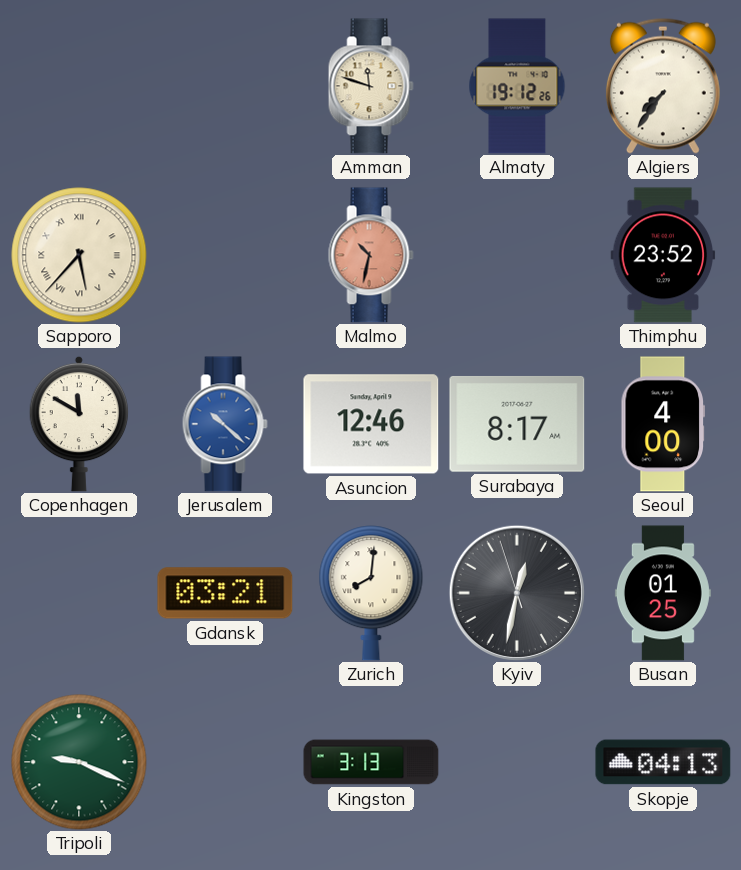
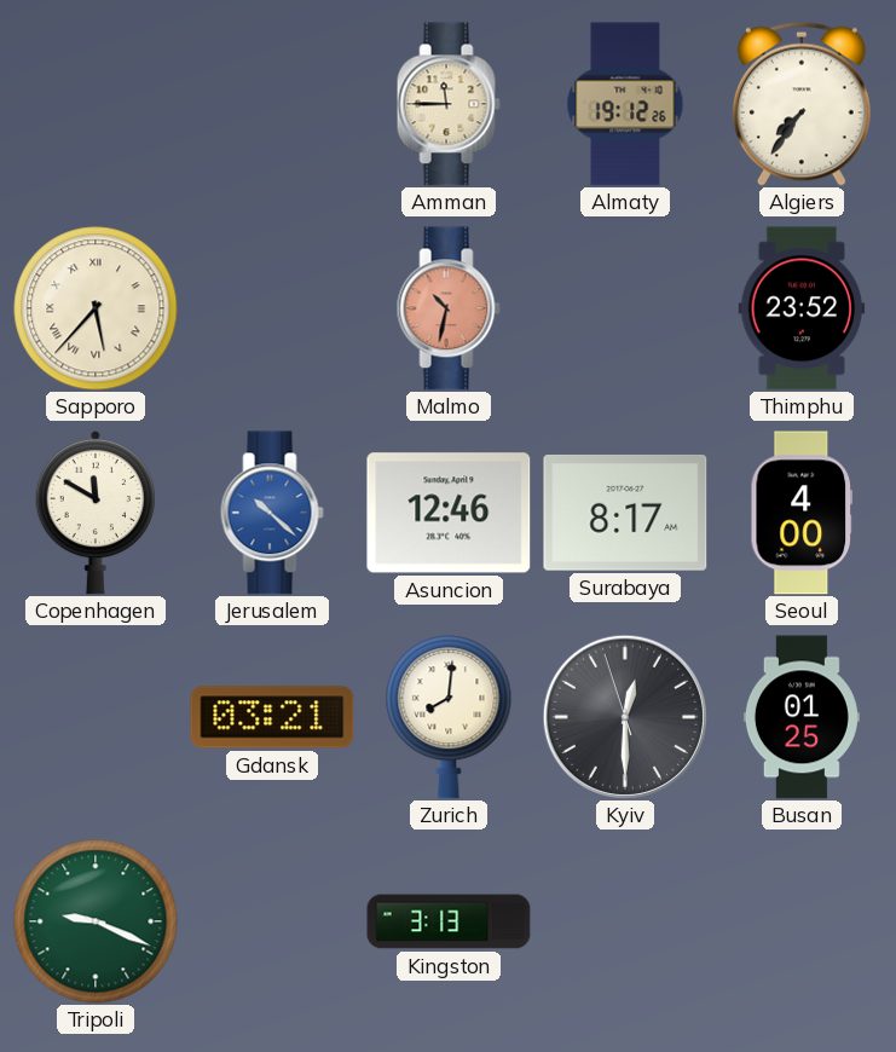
Amman: 11:48 -> 11:45
Kyiv: 12:31 -> 12:29
Skopje: 04:13 -> none
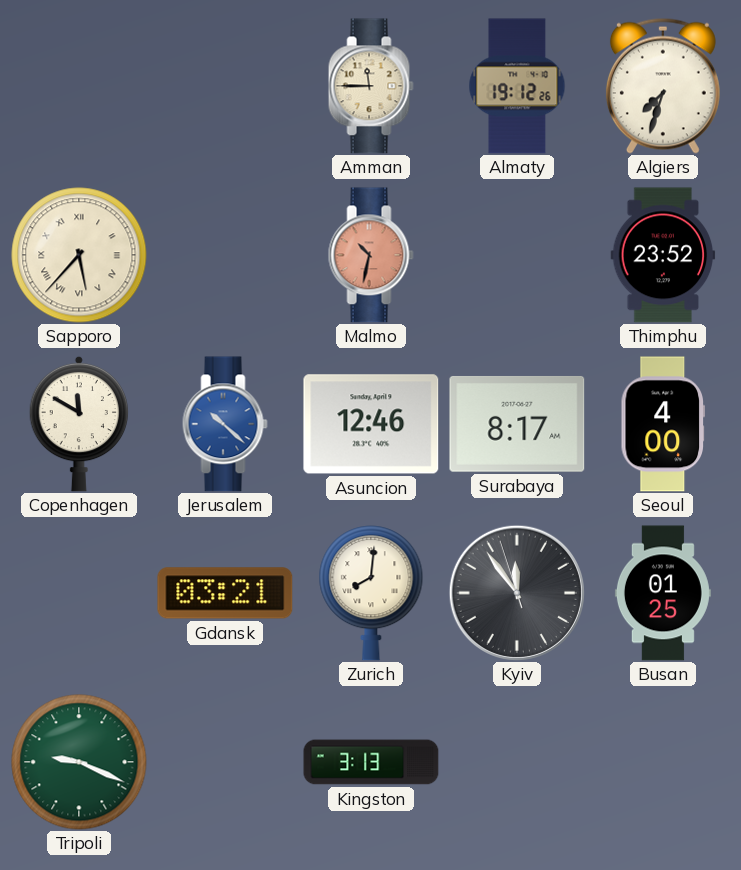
Algiers: 7:36 -> 7:33
Kyiv: 12:29 -> 11:53
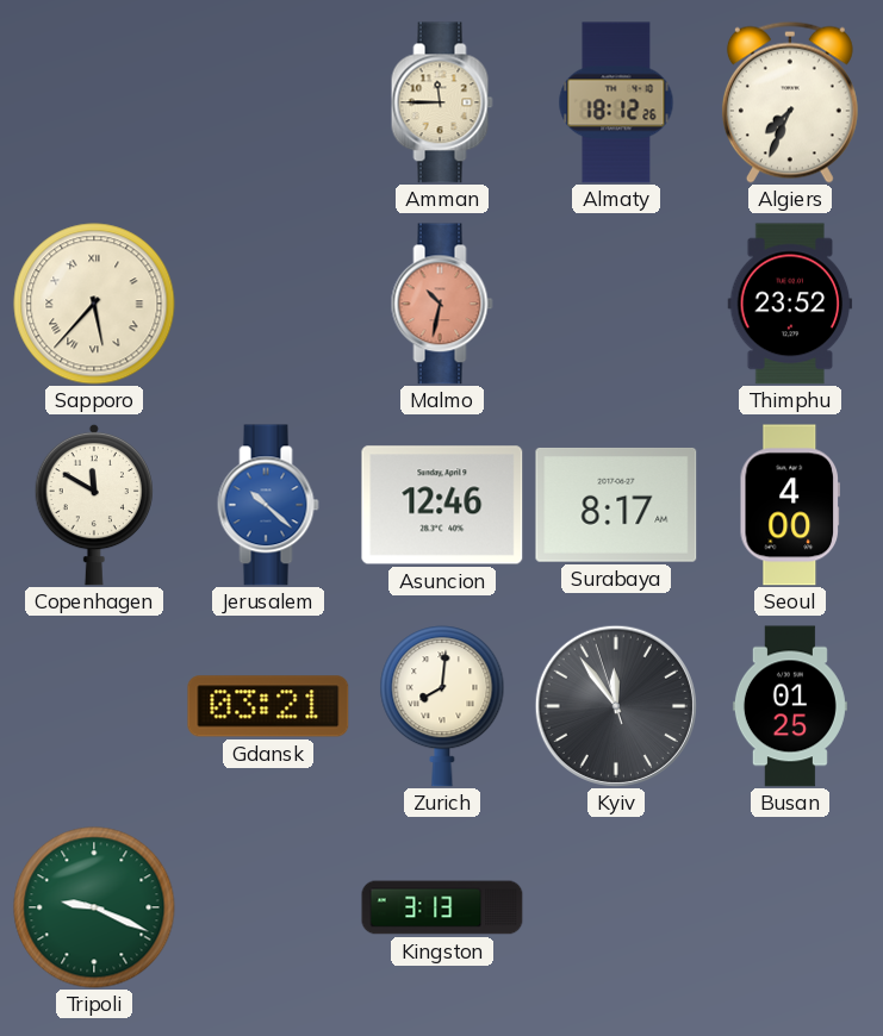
Almaty: 19:12 -> 18:12
Algiers: 7:33 -> 7:34
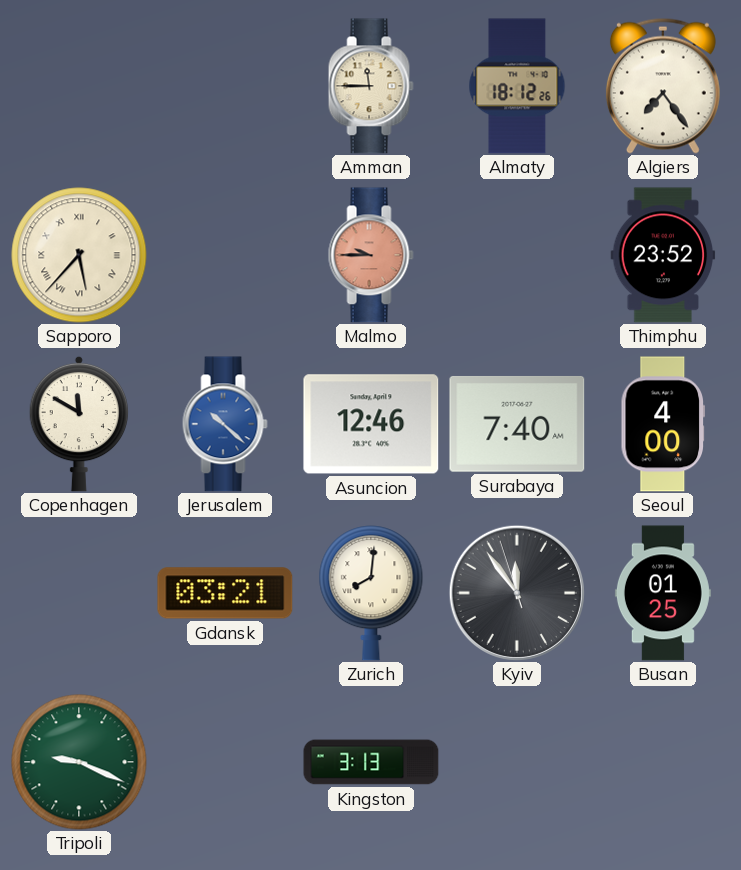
Algiers: 7:34 -> 7:24
Malmo: 10:32 -> 9:45
Surabaya: 8:17 -> 7:40
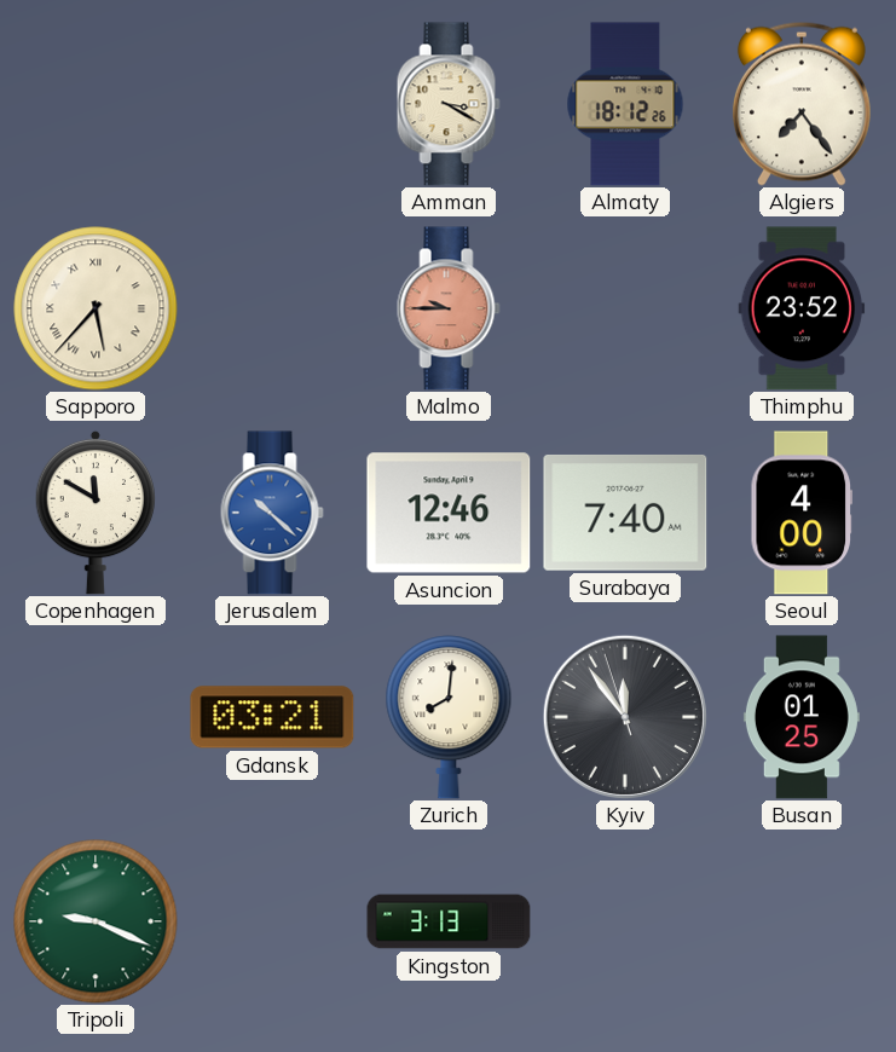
Amman: 11:45 -> 3:20
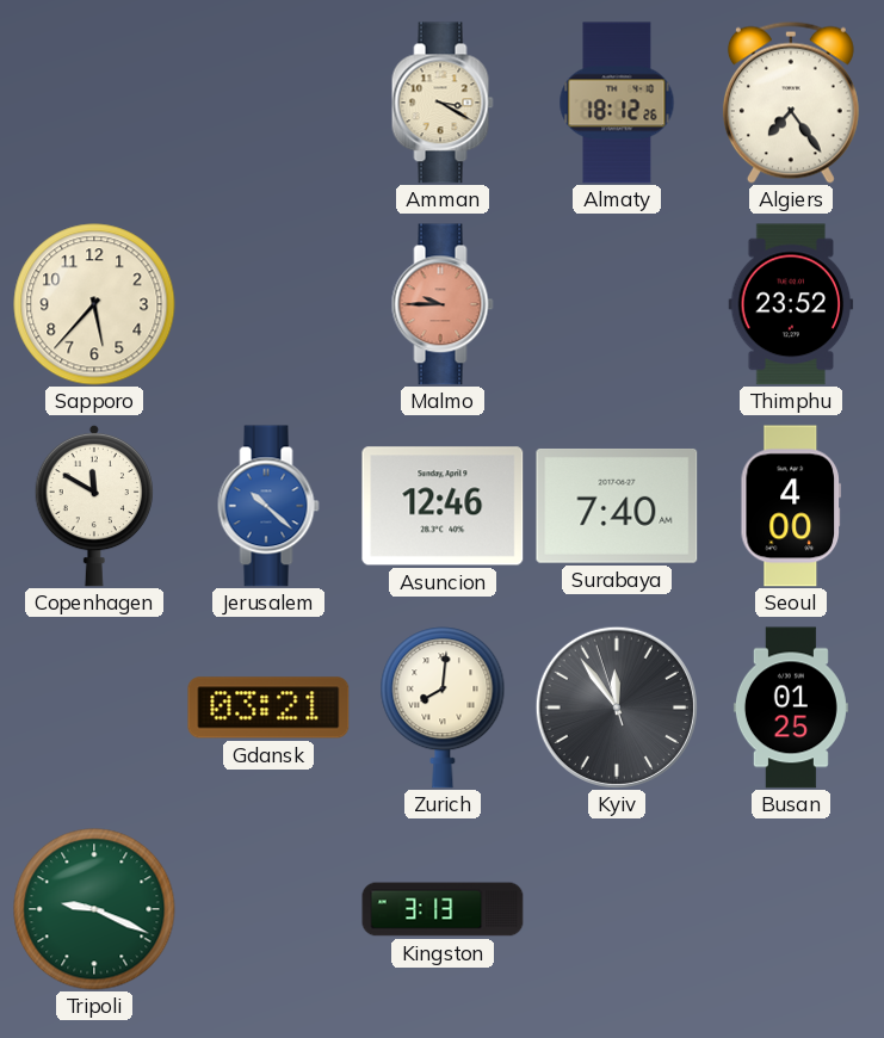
Sapporo numerals: Roman -> Arabic
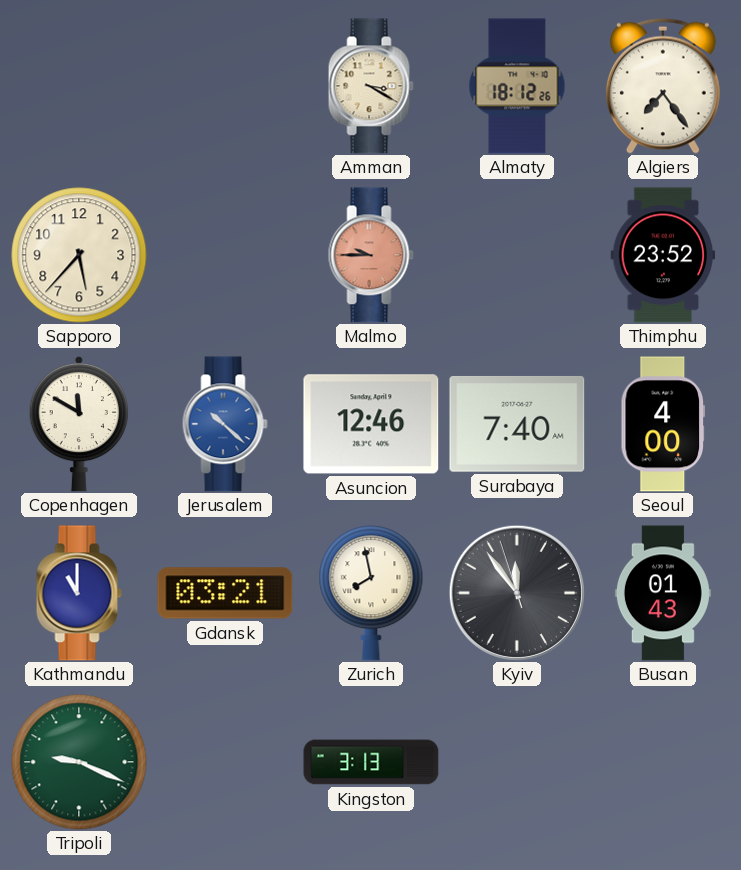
Kathmandu: none -> 11:00
Zurich: 8:01 -> 7:58
Busan: 01:25 -> 01:43
